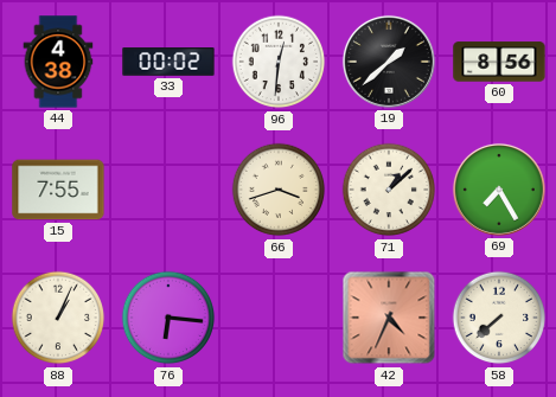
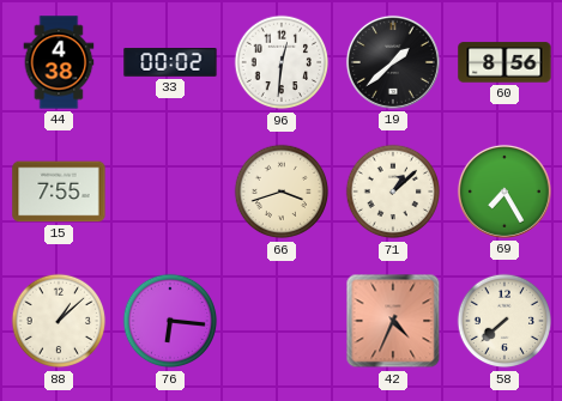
88: 1:04 -> 1:08
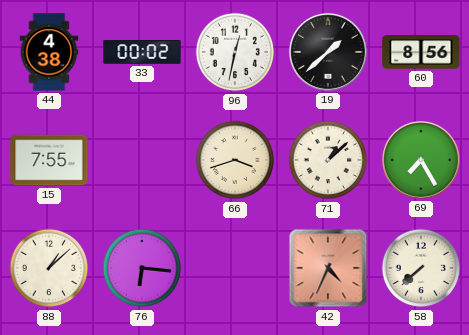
96: 12:31 -> 12:32
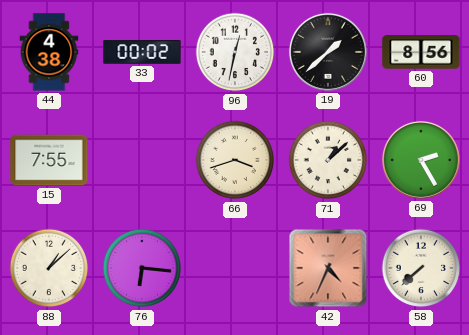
69: 7:25 -> 2:25
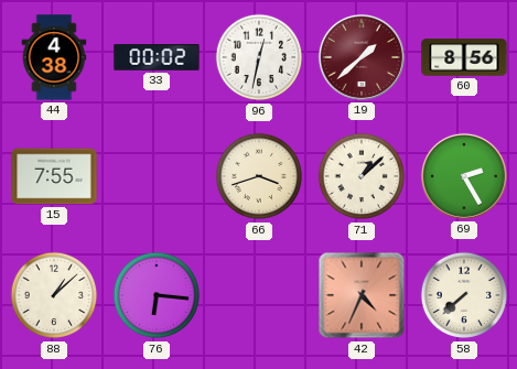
19 dial: black -> burgundy
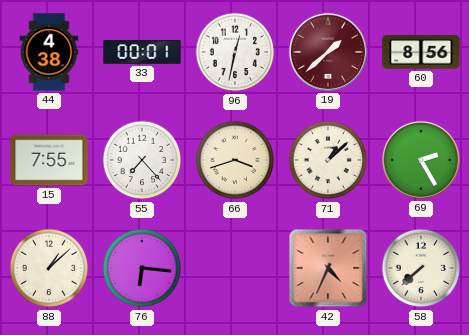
33: 00:02 -> 00:01
55: none -> 7:23
